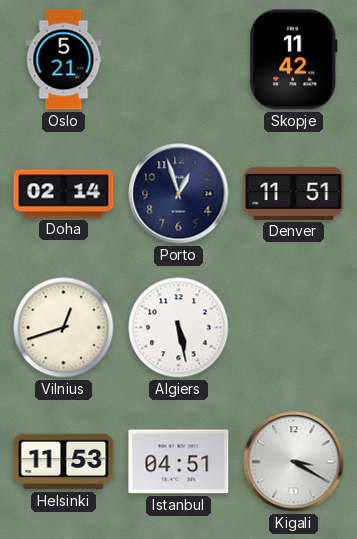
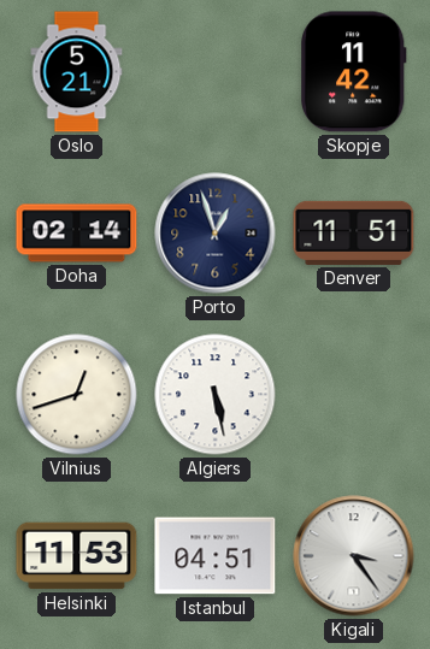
Kigali: 3:20 -> 3:24
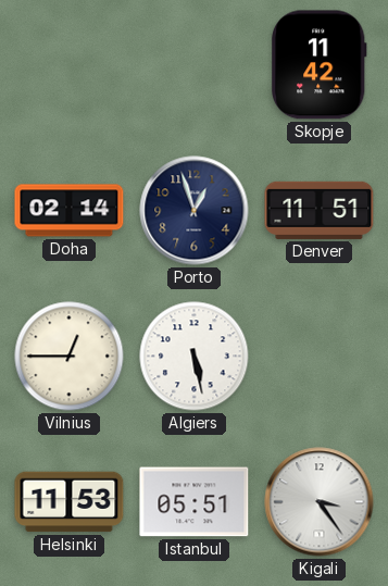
Oslo: 5:21 -> none
Vilnius: 12:42 -> 12:45
Istanbul: 04:51 -> 05:51
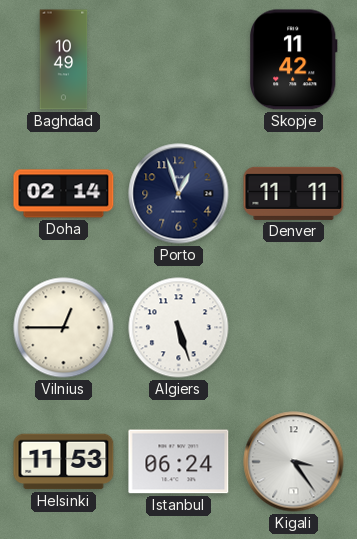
Baghdad: none -> 10:49
Denver: 11:51 -> 11:11
Algiers: 5:28 -> 5:27
Istanbul: 05:51 -> 06:24
